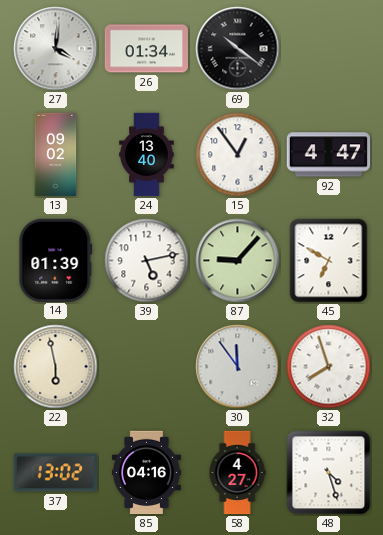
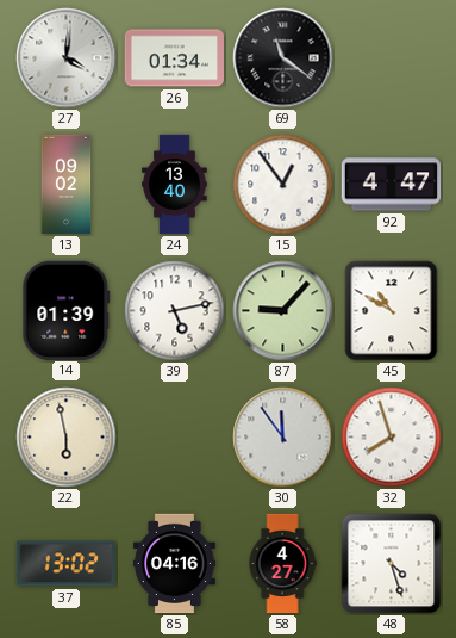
69: 10:21 -> 11:21
45: 6:50 -> 10:50
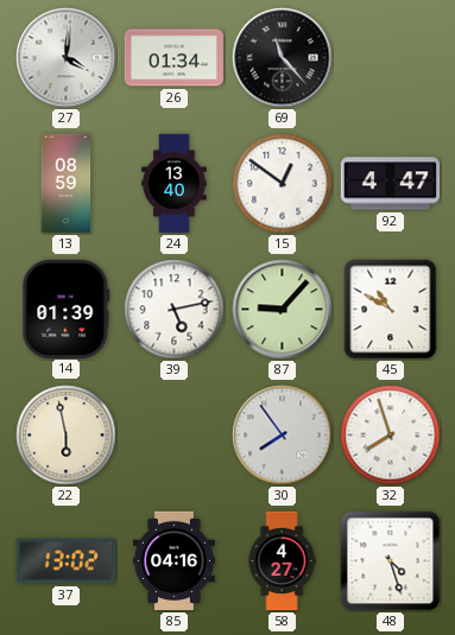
69: 11:21 -> 11:23
13: 09:02 -> 08:59
15: 12:54 -> 12:51
30: 11:54 -> 7:54
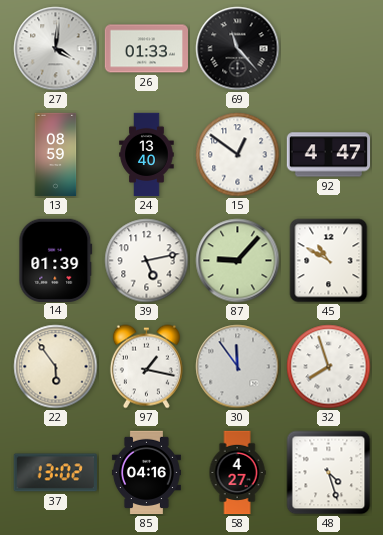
26: 01:34 -> 01:33
22: 5:58 -> 5:54
97: none -> 1:17
30: 7:54 -> 11:54
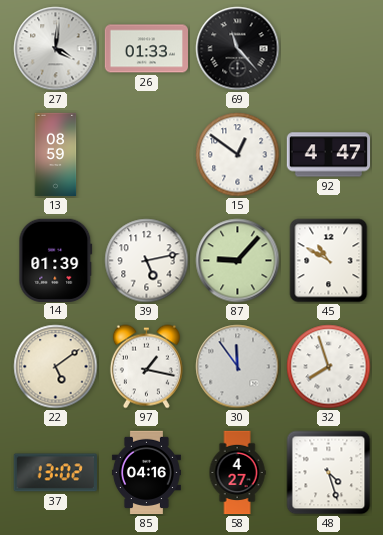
24: 13:40 -> none
22: 5:54 -> 5:09
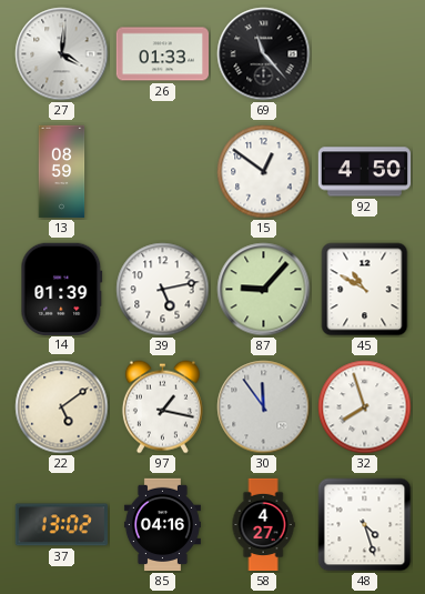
92: 4:47 -> 4:50
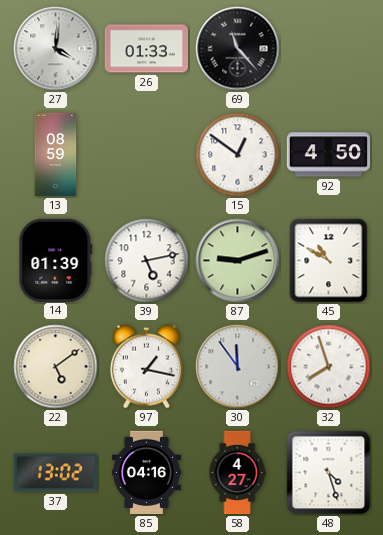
87: 9:07 -> 9:12
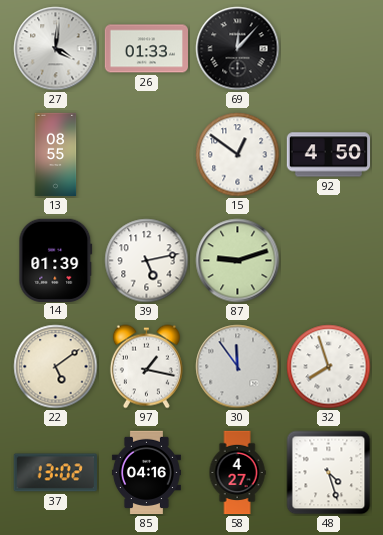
69: 11:23 -> 12:07
13: 08:59 -> 08:55
45: 10:50 -> none
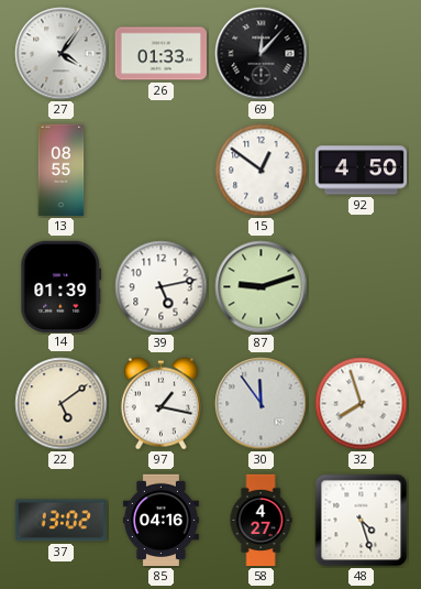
27: 4:01 -> 4:06
